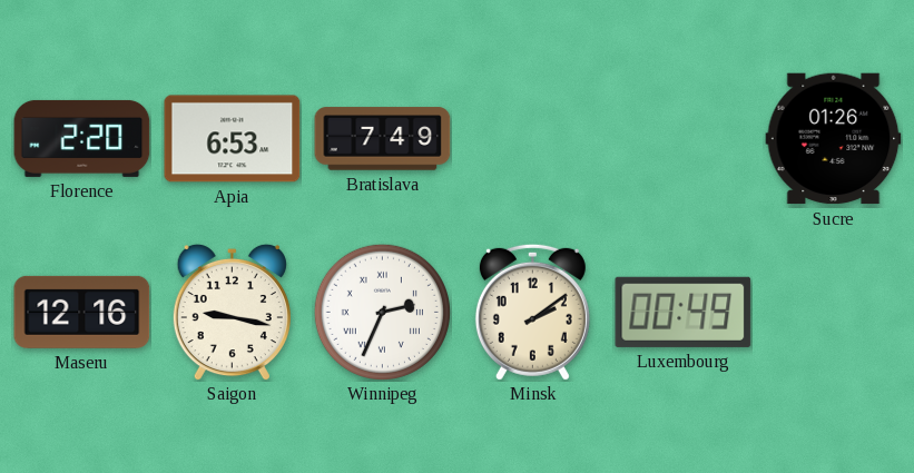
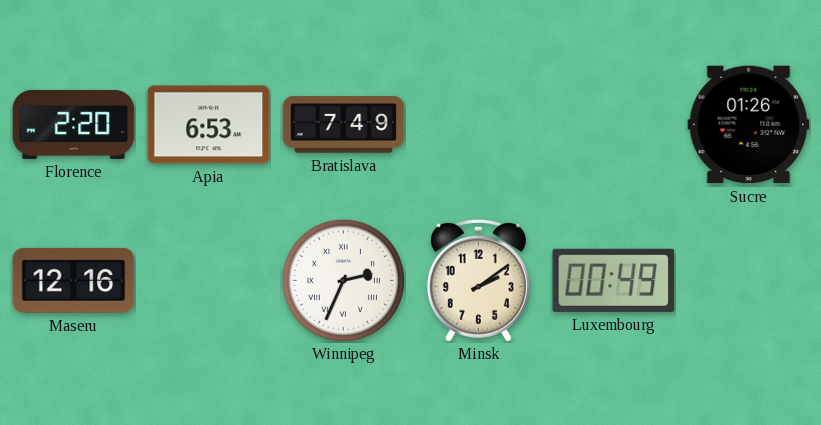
Saigon: 9:17 -> none
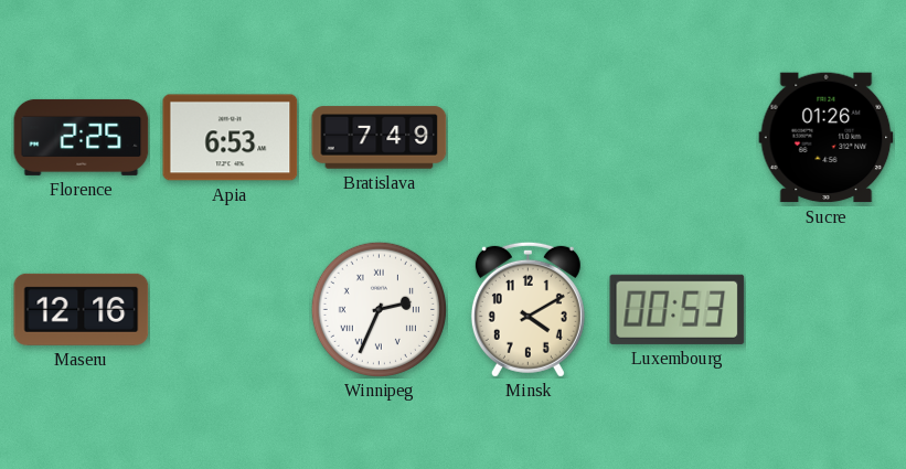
Florence: 2:20 -> 2:25
Minsk: 2:09 -> 4:10
Luxembourg: 00:49 -> 00:53
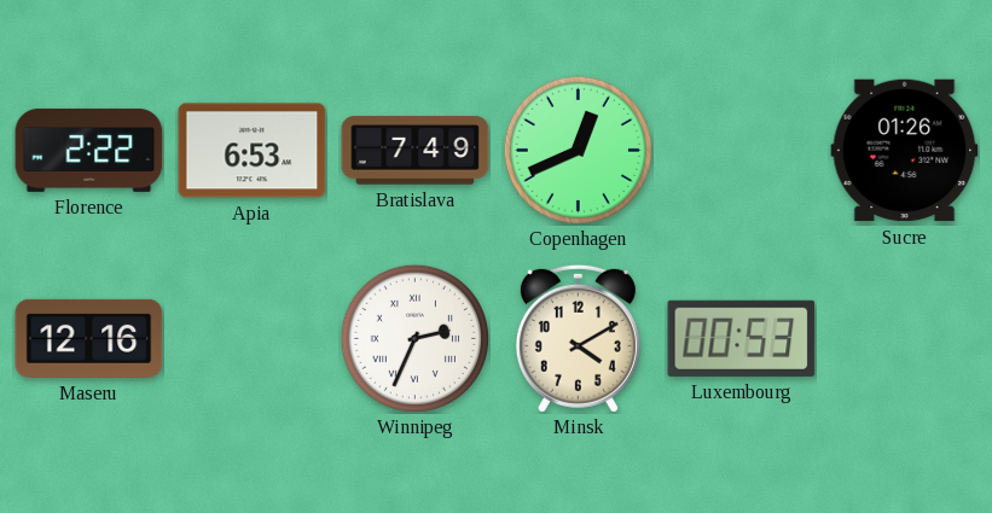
Florence: 2:25 -> 2:22
Copenhagen: none -> 12:41
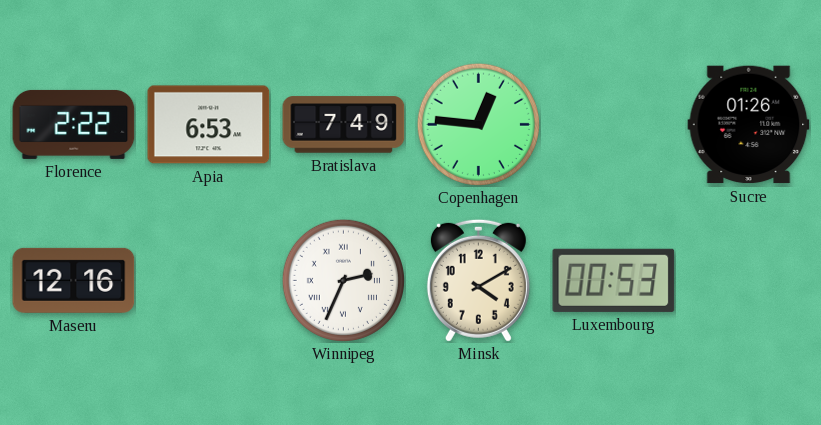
Copenhagen: 12:41 -> 12:46
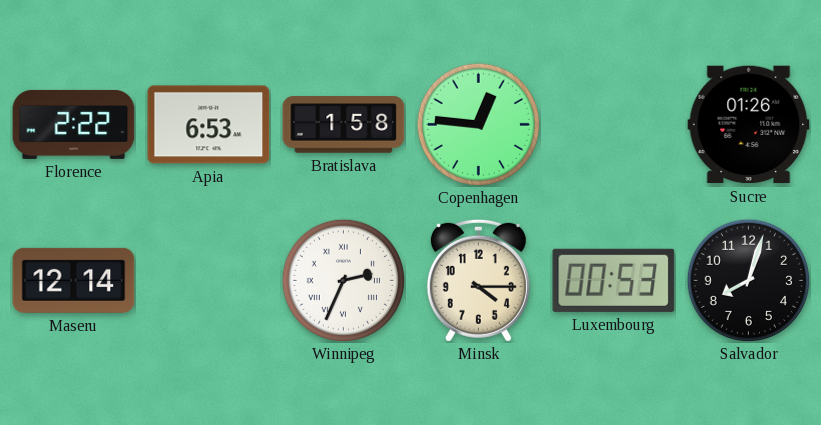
Bratislava: 7:49 -> 1:58
Maseru: 12:16 -> 12:14
Minsk: 4:10 -> 4:15
Salvador: none -> 8:03
